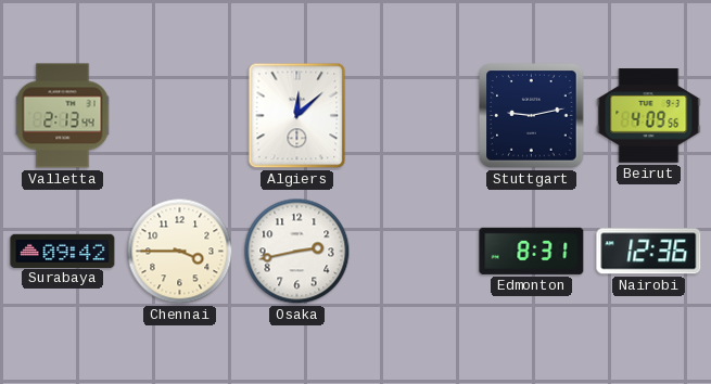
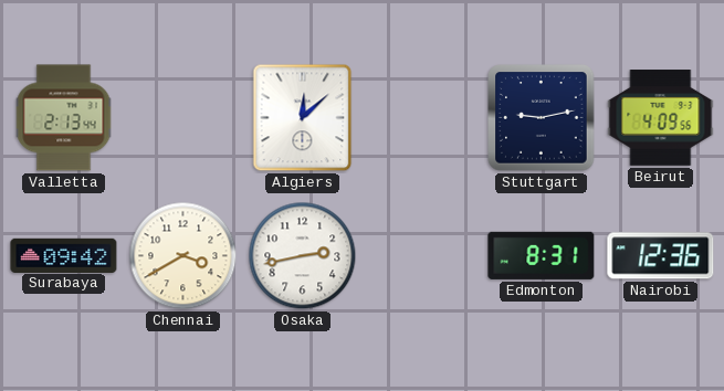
Chennai: 3:45 -> 3:40
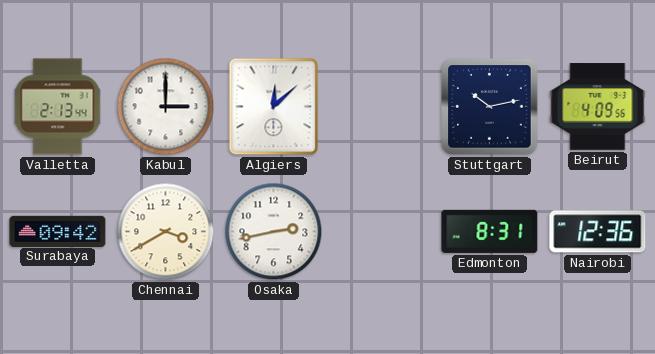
Kabul: none -> 3:00
Stuttgart: 9:13 -> 10:13
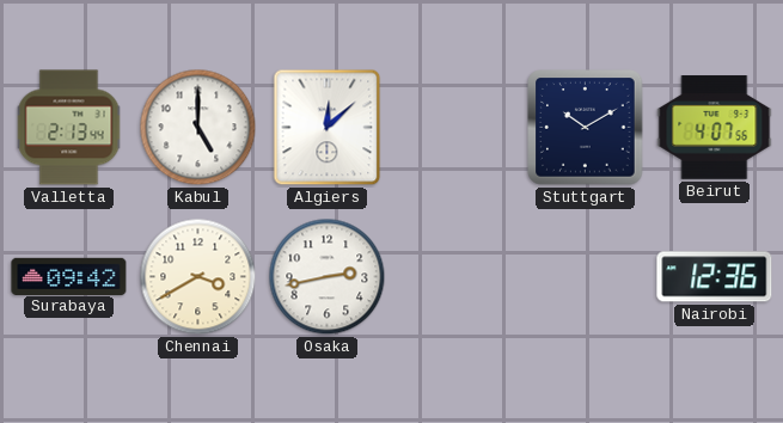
Kabul: 3:00 -> 5:00
Stuttgart: 10:13 -> 10:10
Beirut: 4:09 -> 4:07
Edmonton: 8:31 -> none
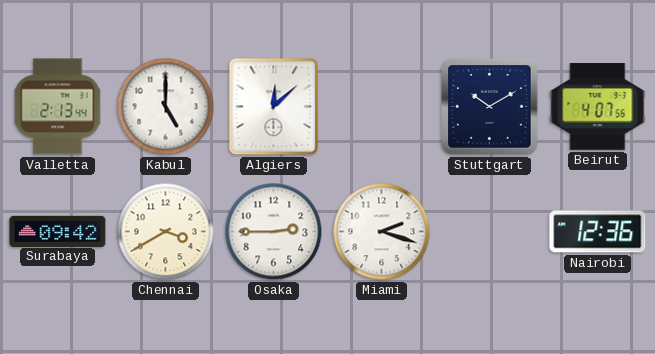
Osaka: 2:43 -> 2:45
Miami: none -> 2:18
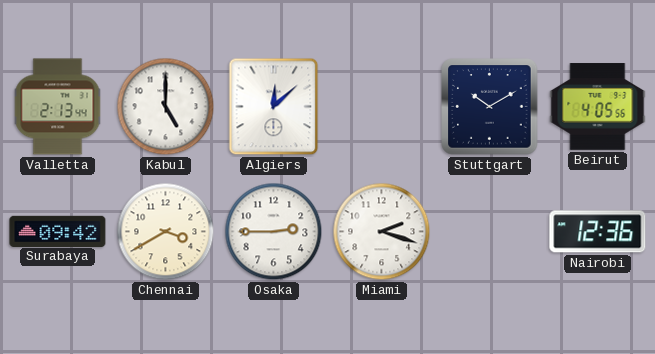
Beirut: 4:07 -> 4:05
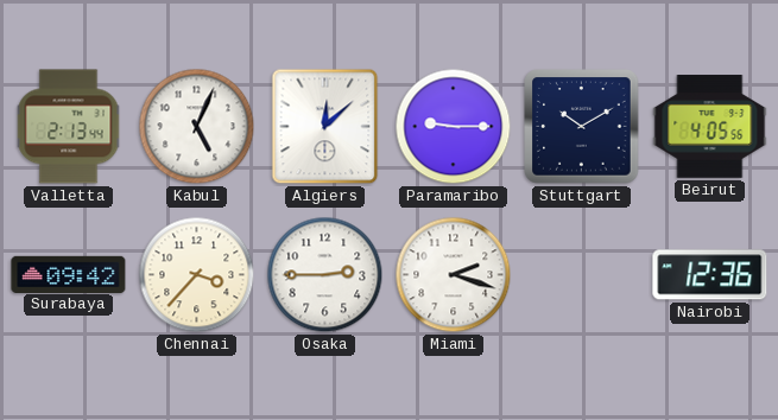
Kabul: 5:00 -> 5:04
Paramaribo: none -> 9:15
Chennai: 3:40 -> 3:37
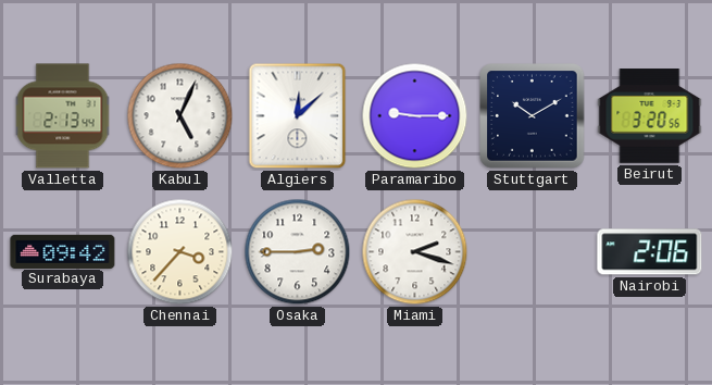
Beirut: 4:05 -> 3:20
Nairobi: 12:36 -> 2:06
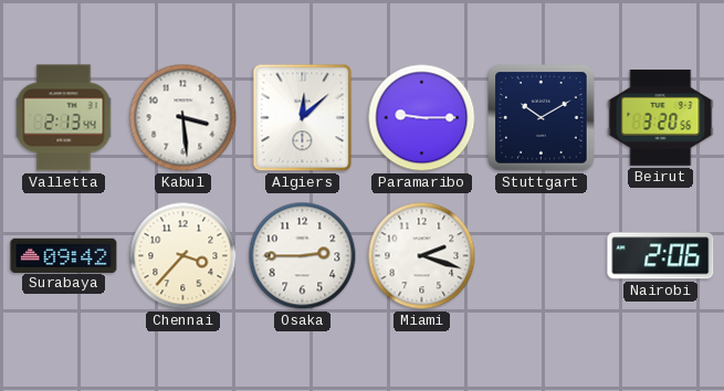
Kabul: 5:04 -> 3:29
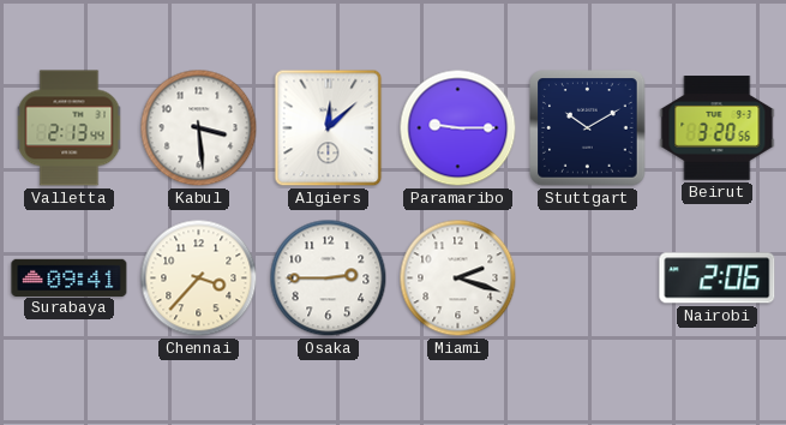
Surabaya: 09:42 -> 09:41
